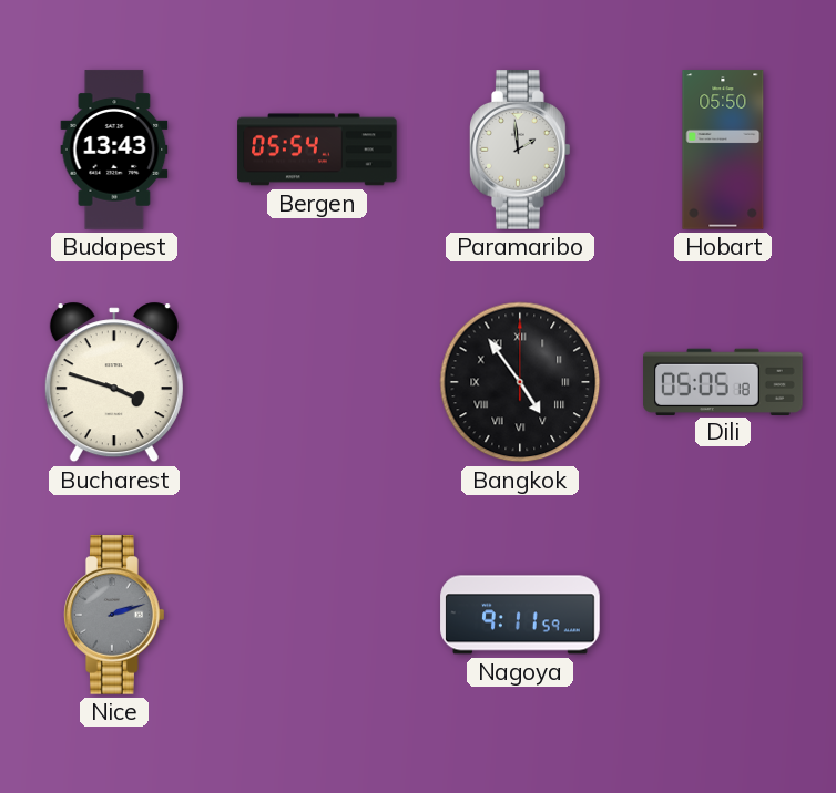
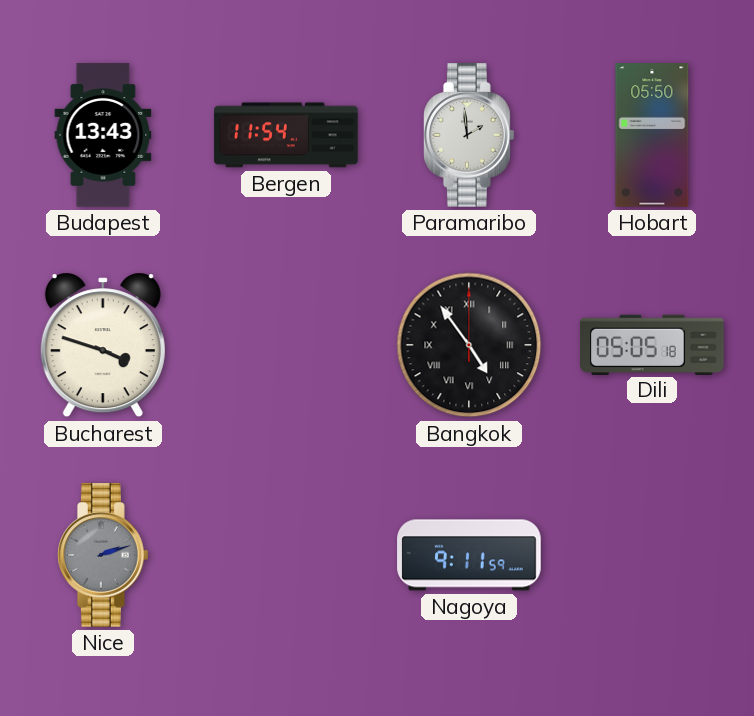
Bergen: 05:54 -> 11:54
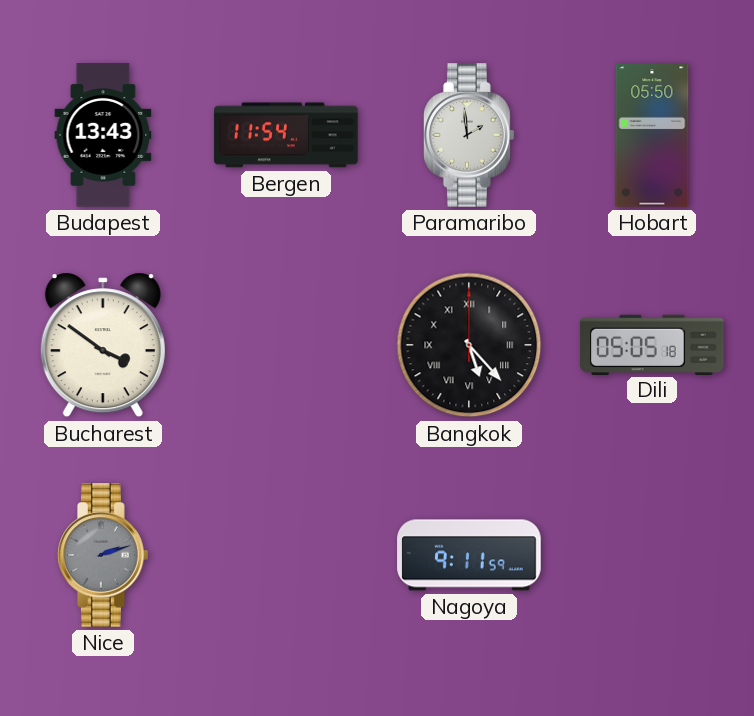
Bucharest: 3:48 -> 3:51
Bangkok: 4:54 -> 5:23
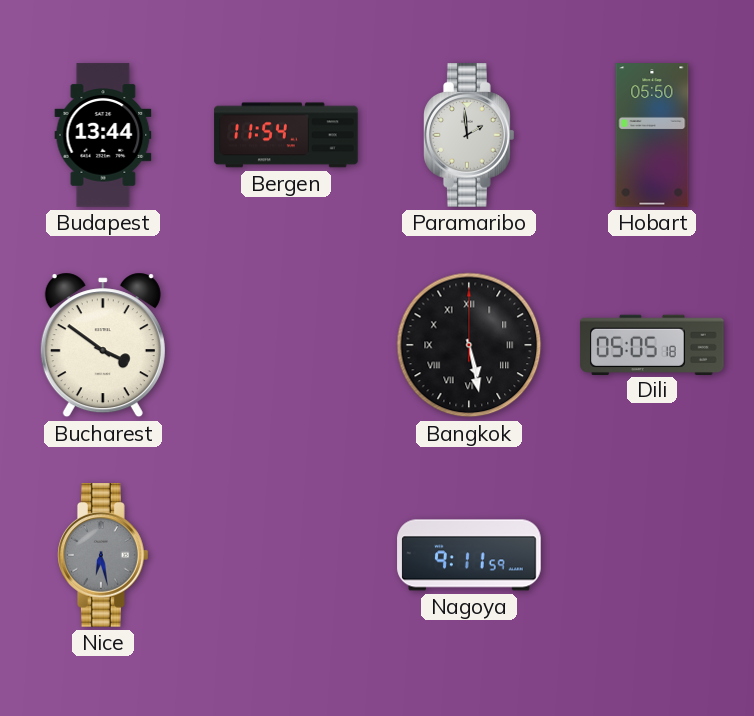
Budapest: 13:43 -> 13:44
Bangkok: 5:23 -> 5:28
Nice: 2:12 -> 6:28
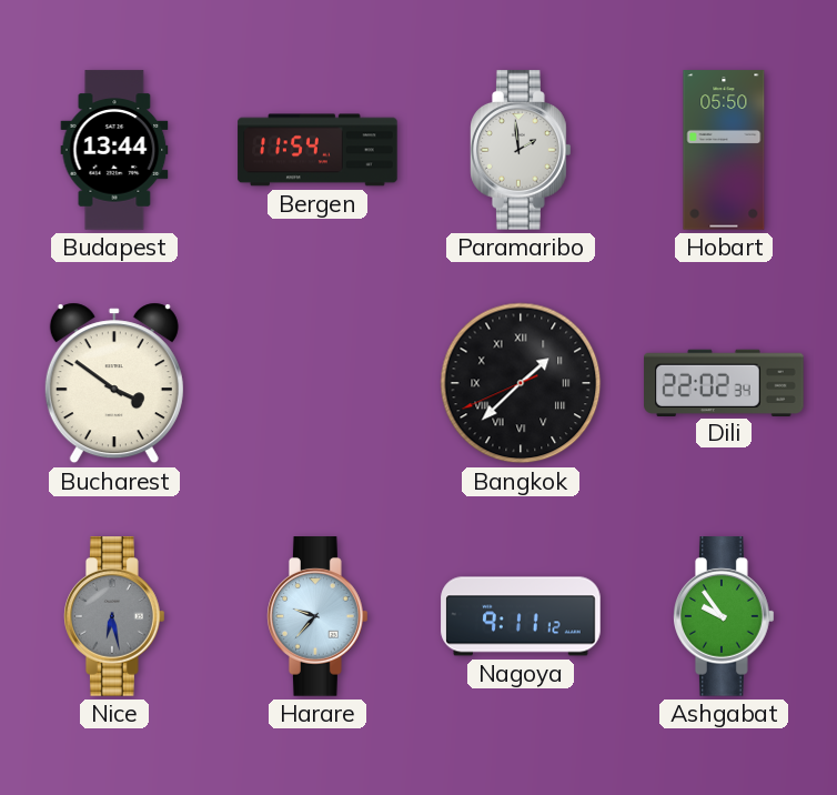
Bangkok: 5:28 -> 1:37
Dili: 05:05 -> 22:02
Harare: none -> 9:37
Nagoya: 9:11:59 -> 9:11:12
Ashgabat: none -> 9:54
